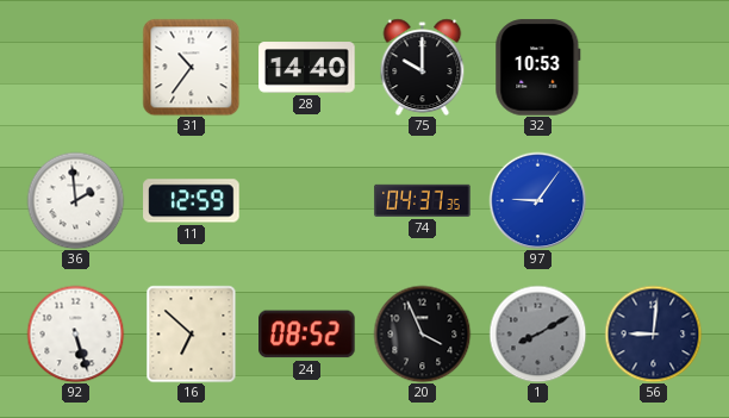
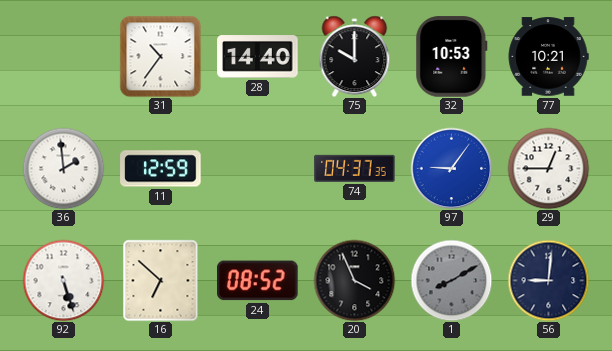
77: none -> 10:21
29: none -> 12:45
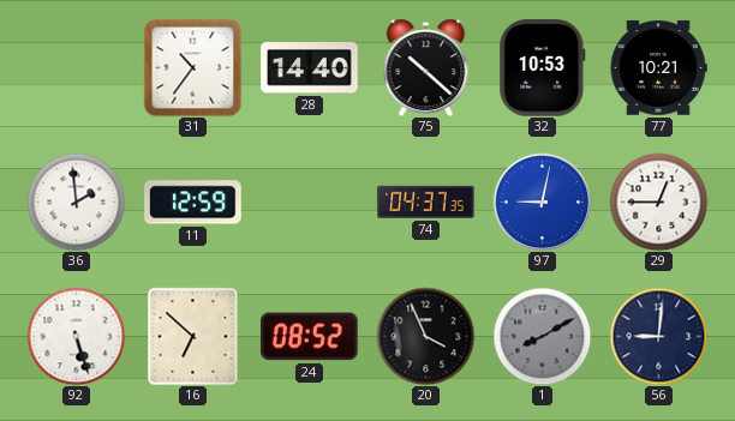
75: 10:00 -> 10:22
97: 9:06 -> 9:02
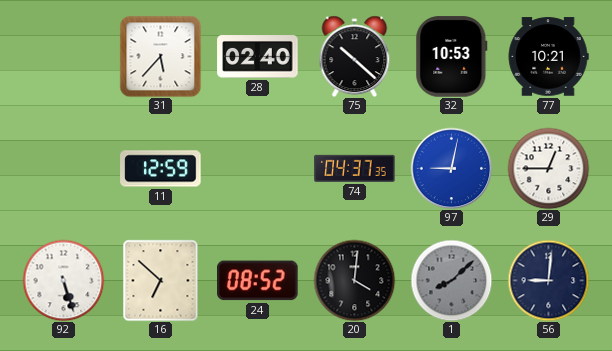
31: 10:36 -> 5:37
28: 14:40 -> 02:40
36: 1:59 -> none
20: 3:56 -> 4:01
1: 8:10 -> 8:08
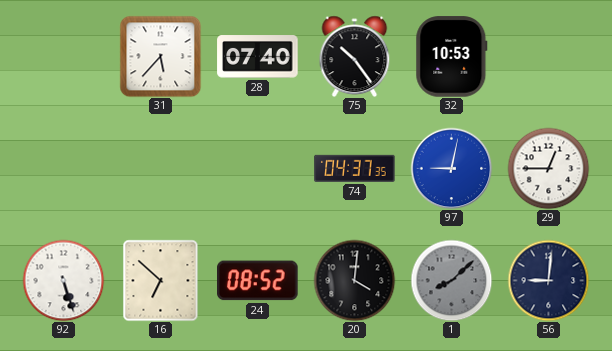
28: 02:40 -> 07:40
75: 10:22 -> 10:24
77: 10:21 -> none
11: 12:59 -> none
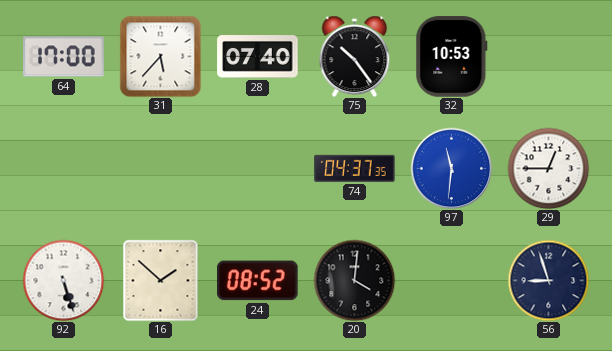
64: none -> 17:00
97: 9:02 -> 11:31
16: 6:52 -> 1:52
1: 8:08 -> none
56: 9:01 -> 8:57
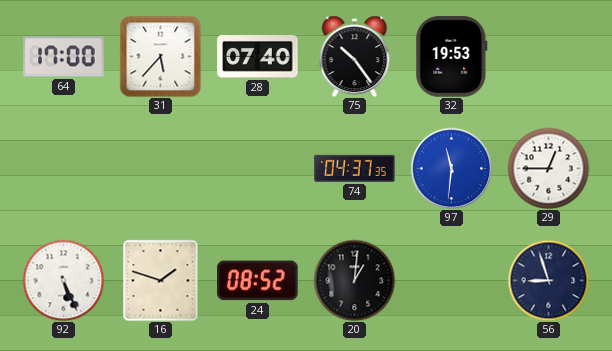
32: 10:53 -> 19:53
92: 5:27 -> 5:26
16: 1:52 -> 1:48
20: 4:01 -> 1:01
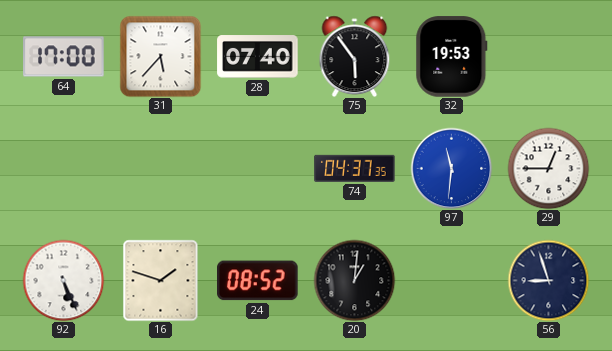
75: 10:24 -> 5:54
